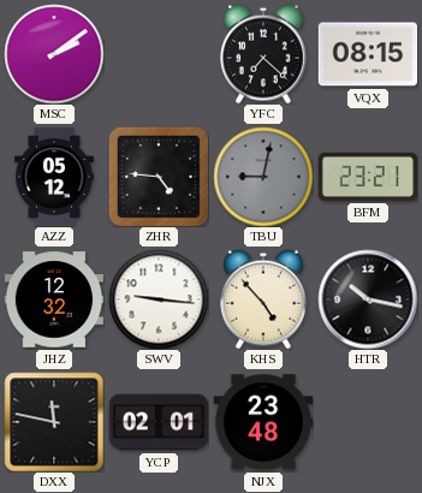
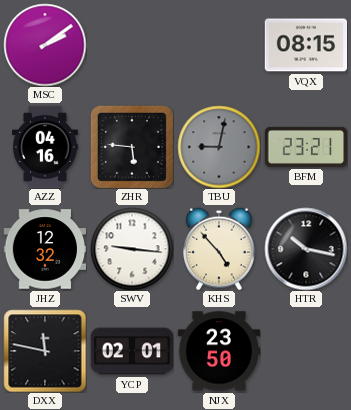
YFC: 7:22 -> none
AZZ: 05:12 -> 04:16
ZHR: 4:46 -> 5:46
NJX: 23:48 -> 23:50
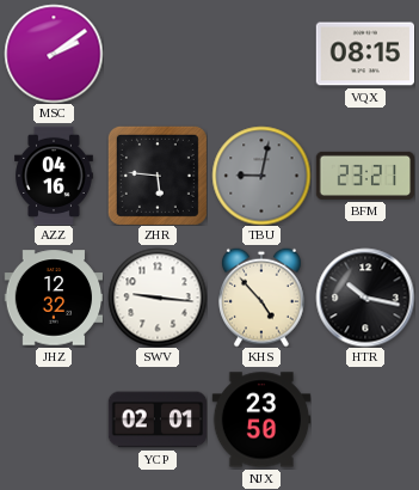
DXX: 11:47 -> none
